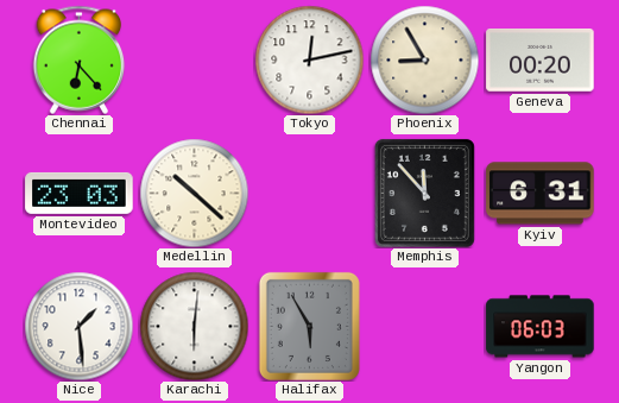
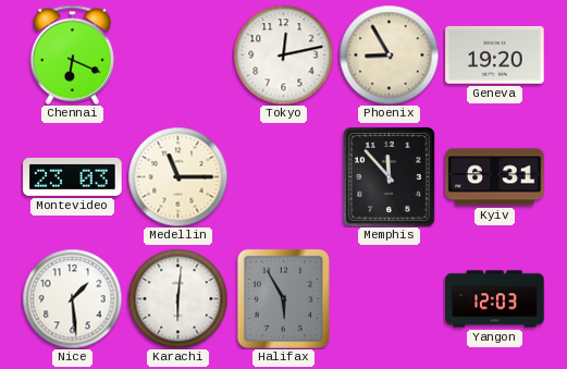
Chennai: 6:23 -> 6:19
Geneva: 00:20 -> 19:20
Medellin: 10:22 -> 11:15
Yangon: 06:03 -> 12:03
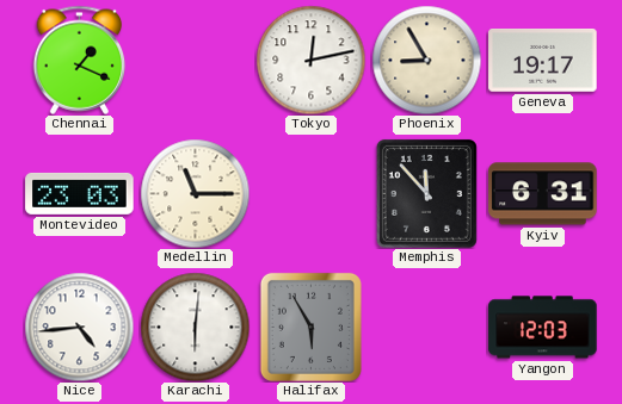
Chennai: 6:19 -> 1:19
Geneva: 19:20 -> 19:17
Nice: 1:29 -> 4:44
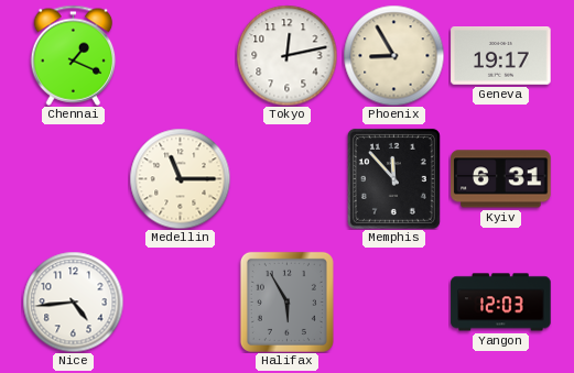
Montevideo: 23:03 -> none
Karachi: 6:01 -> none
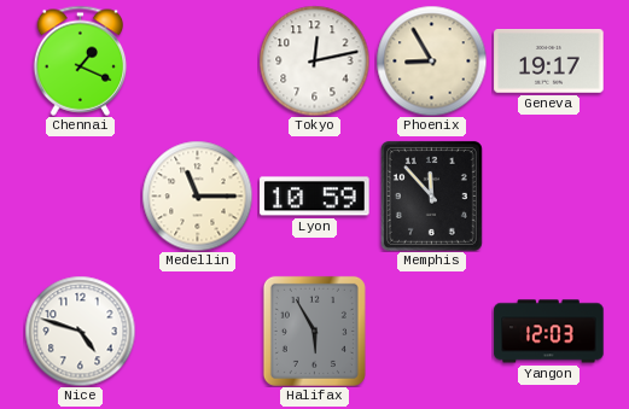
Lyon: none -> 10:59
Kyiv: 6:31 -> none
Nice: 4:44 -> 4:48
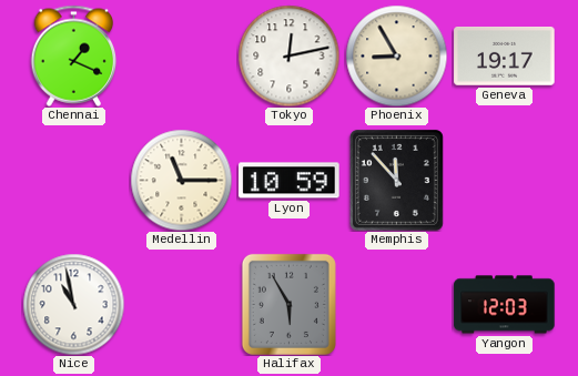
Nice: 4:48 -> 10:58
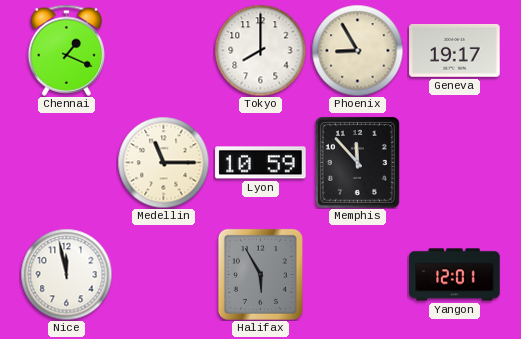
Tokyo: 12:13 -> 8:00
Nice: 10:58 -> 11:58
Yangon: 12:03 -> 12:01
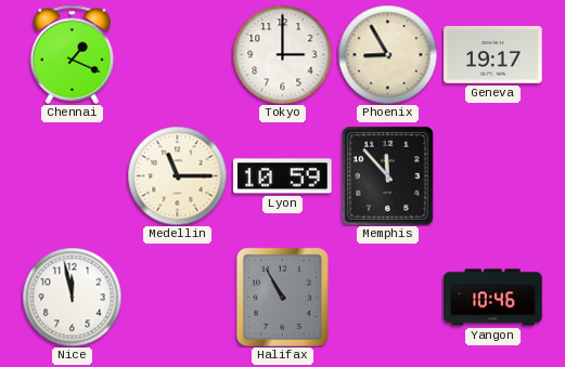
Tokyo: 8:00 -> 3:00
Halifax: 5:55 -> 10:55
Yangon: 12:01 -> 10:46
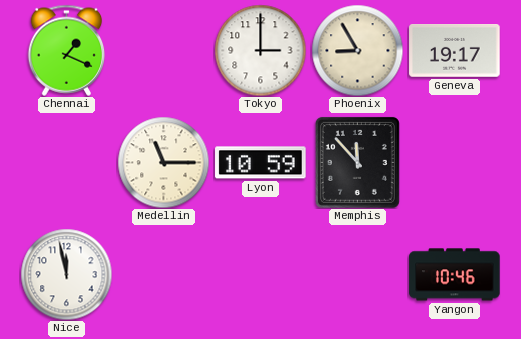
Halifax: 10:55 -> none
